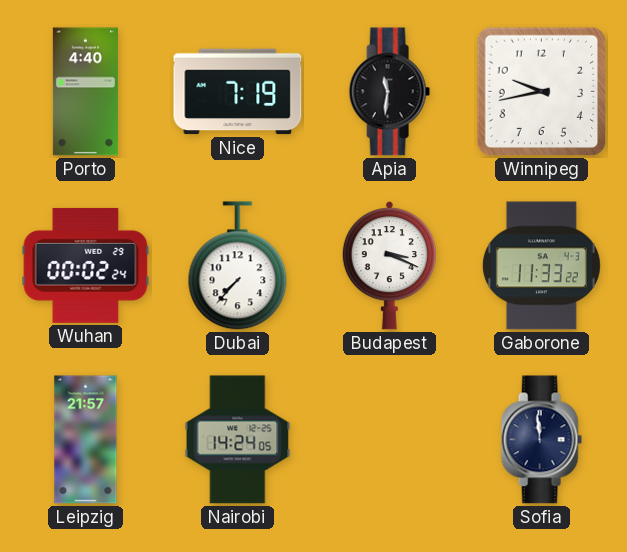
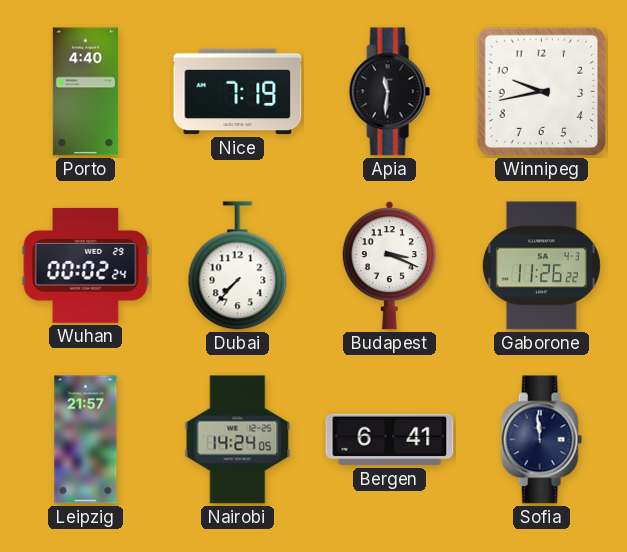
Gaborone: 11:33 -> 11:26
Bergen: none -> 6:41
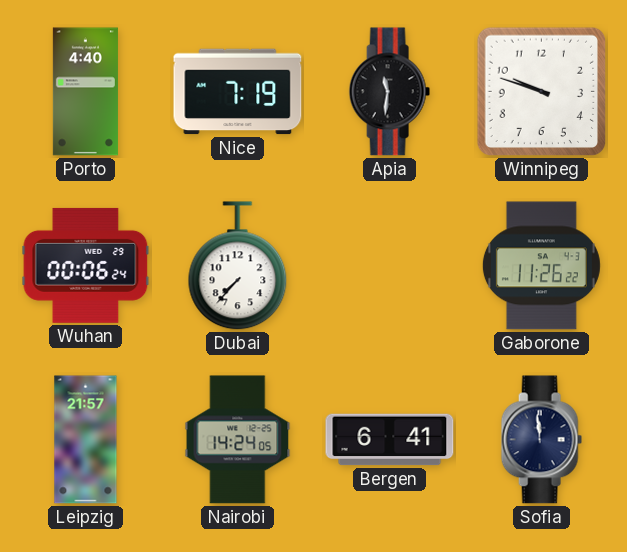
Winnipeg: 9:43 -> 9:48
Wuhan: 00:02 -> 00:06
Budapest: 3:19 -> none
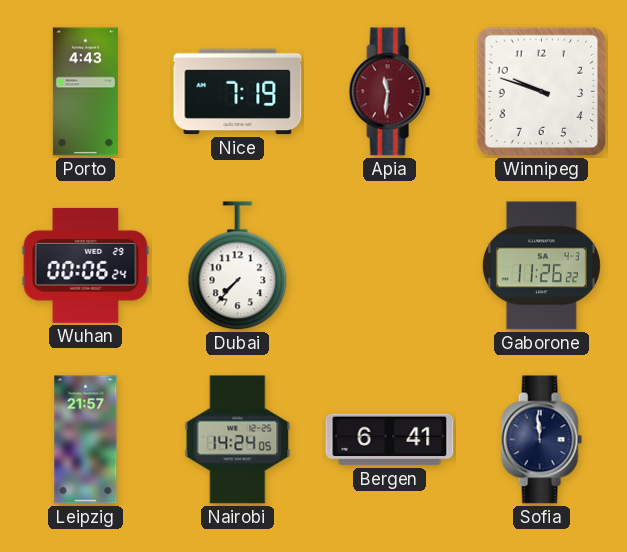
Porto: 4:40 -> 4:43
Apia dial: black -> burgundy
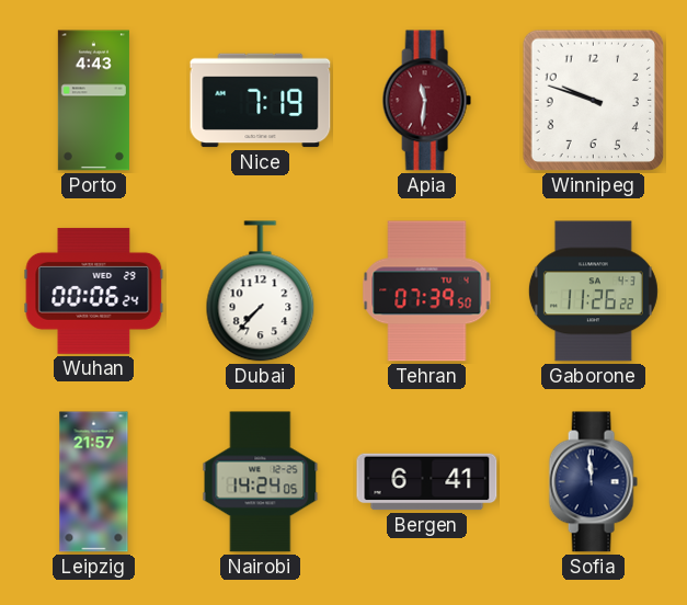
Tehran: none -> 07:39
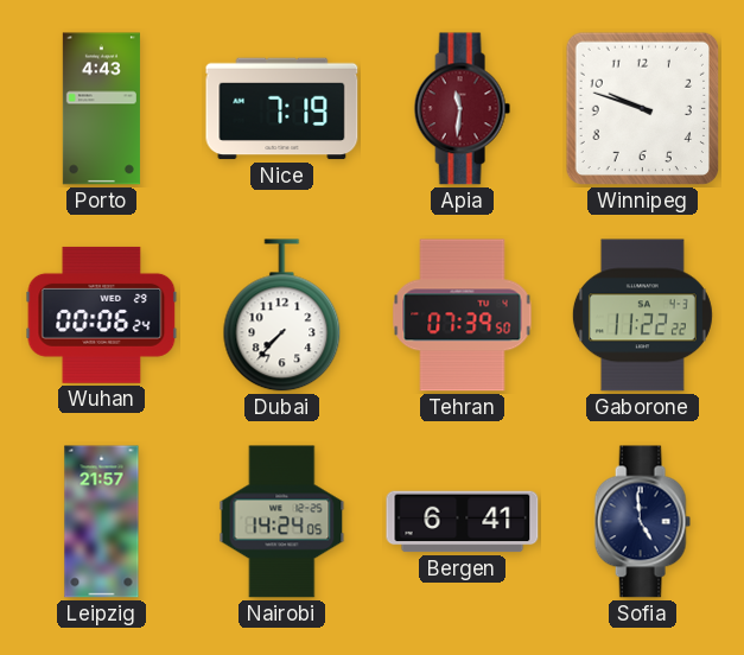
Gaborone: 11:26 -> 11:22
Sofia: 11:59 -> 4:59
